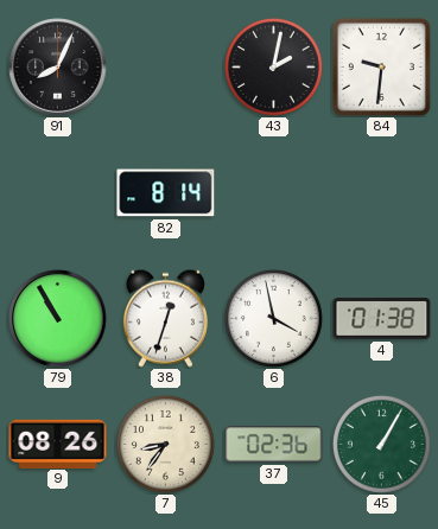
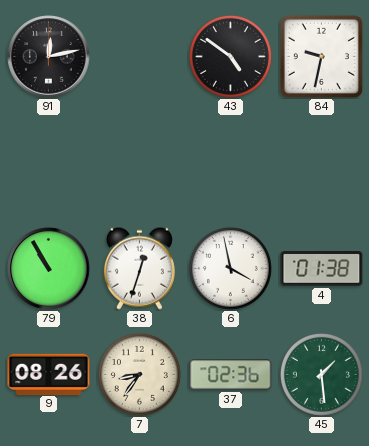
91: 8:04 -> 12:13
43: 2:02 -> 4:51
84: 9:31 -> 9:32
82: 8:14 -> none
45: 1:05 -> 1:29
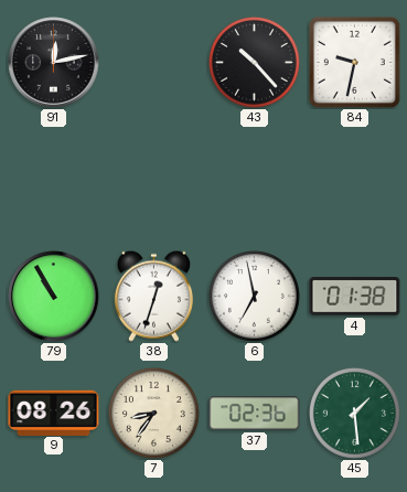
43: 4:51 -> 10:23
6: 3:58 -> 6:58
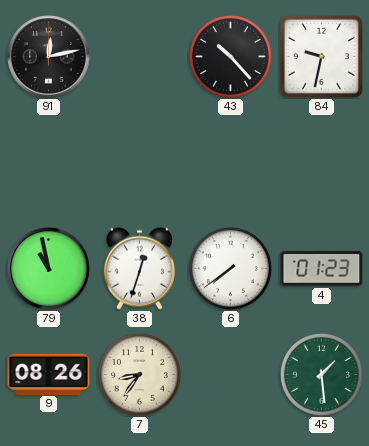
79: 10:55 -> 10:58
6: 6:58 -> 7:39
4: 01:38 -> 01:23
37: 02:36 -> none
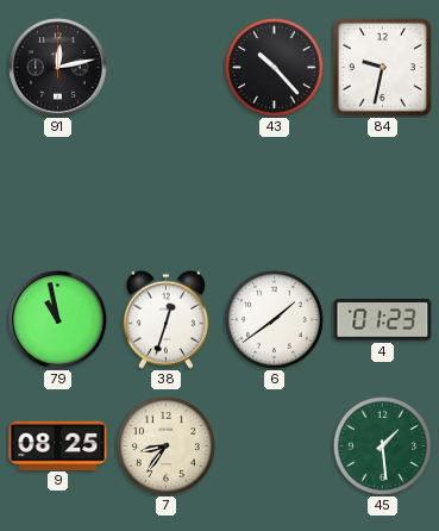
6: 7:39 -> 1:39
9: 08:26 -> 08:25
